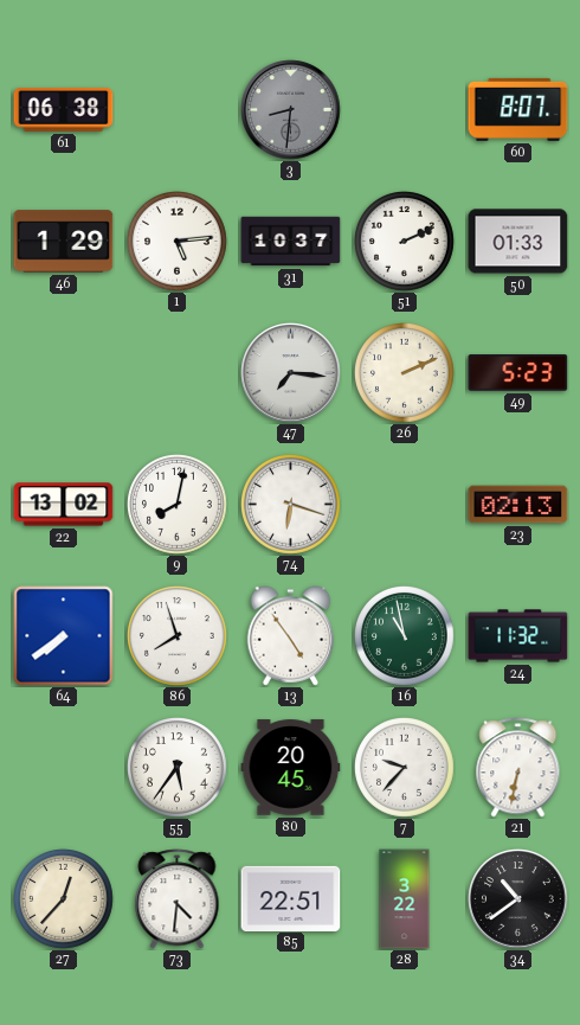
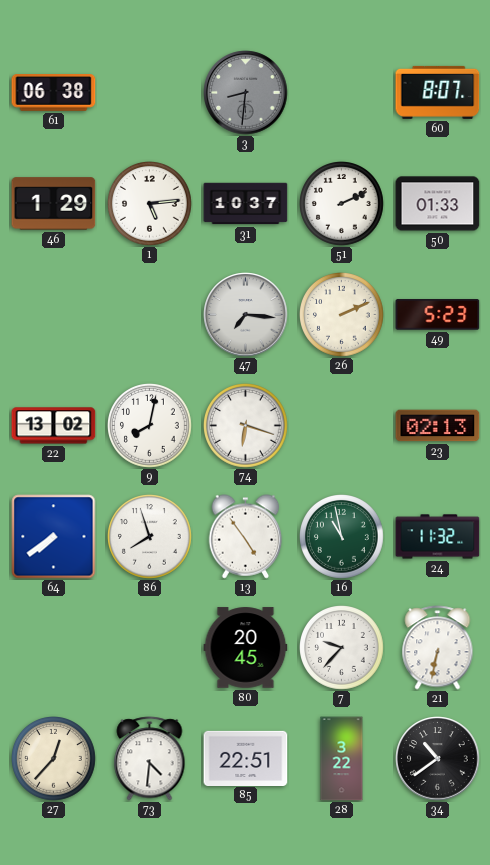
55: 5:36 -> none
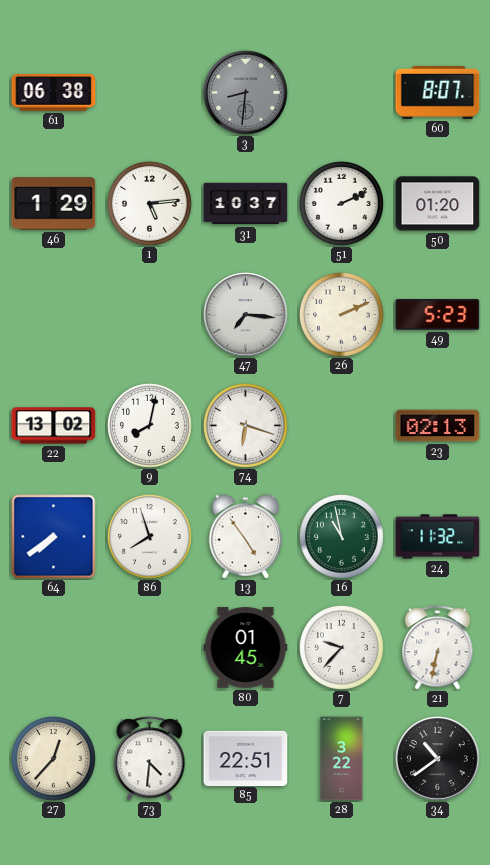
50: 01:33 -> 01:20
80: 20:45 -> 01:45
